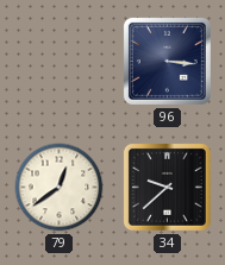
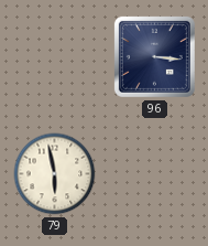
79: 12:39 -> 5:58
34: 9:38 -> none
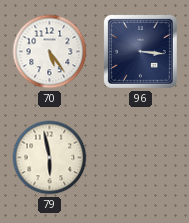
70: none -> 5:24
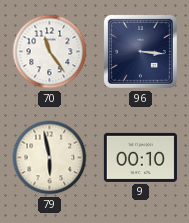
70: 5:24 -> 11:24
9: none -> 00:10
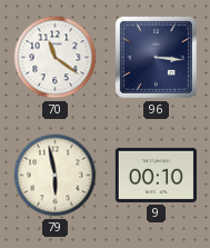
70: 11:24 -> 11:21
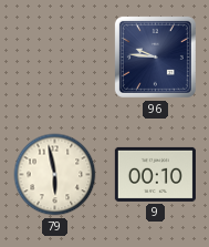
70: 11:21 -> none
96: 3:16 -> 9:46
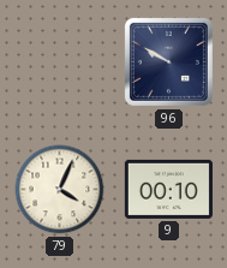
96: 9:46 -> 9:50
79: 5:58 -> 4:04
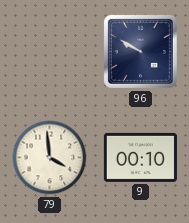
79: 4:04 -> 3:59
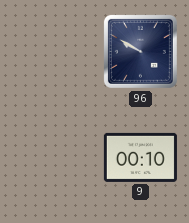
79: 3:59 -> none
